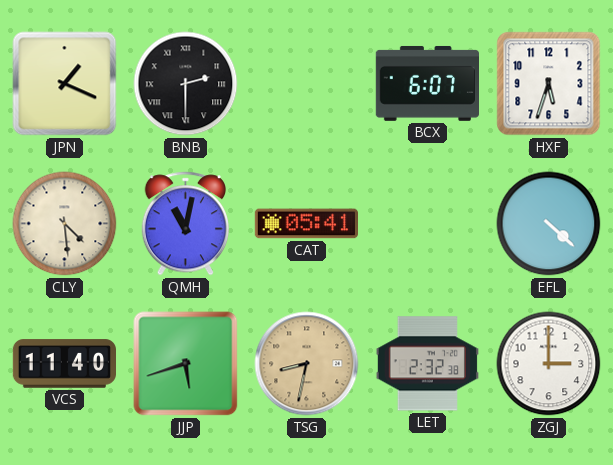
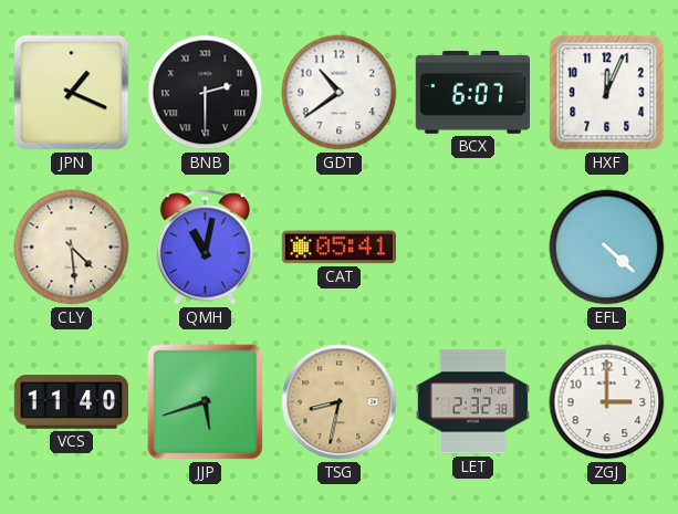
GDT: none -> 10:39
HXF: 5:33 -> 12:04
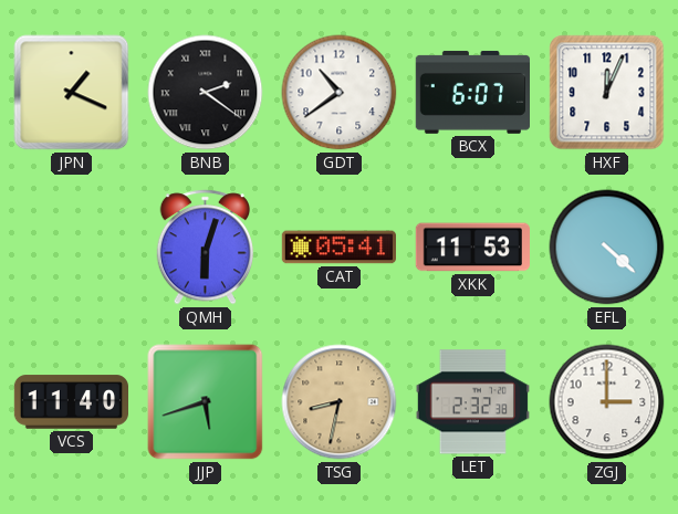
BNB: 2:30 -> 2:21
CLY: 4:29 -> none
QMH: 11:02 -> 6:03
XKK: none -> 11:53
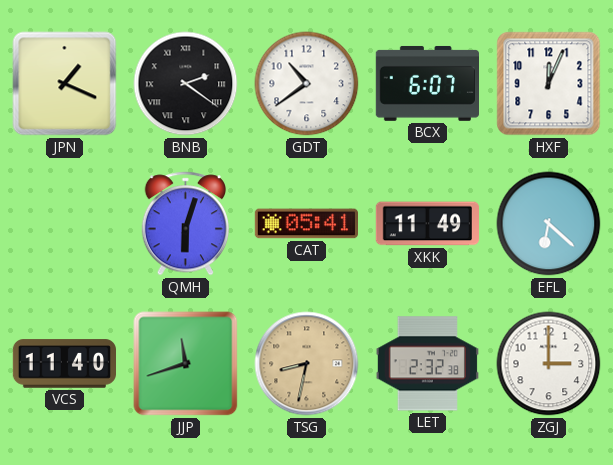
XKK: 11:53 -> 11:49
EFL: 4:22 -> 6:22
JJP: 5:42 -> 11:42
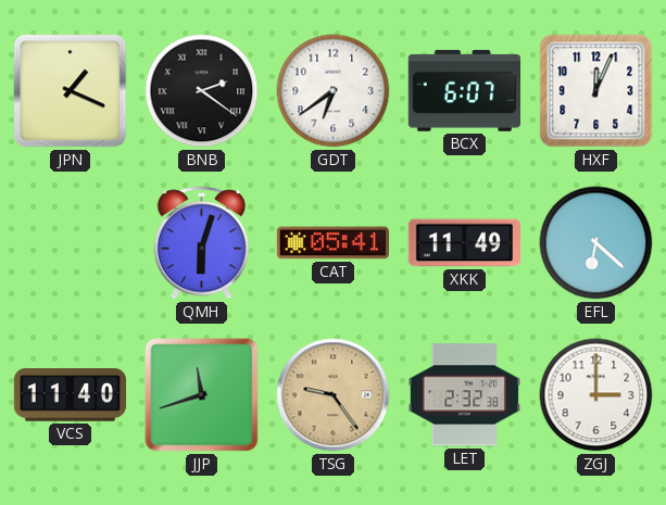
GDT: 10:39 -> 6:39
TSG: 8:32 -> 9:24
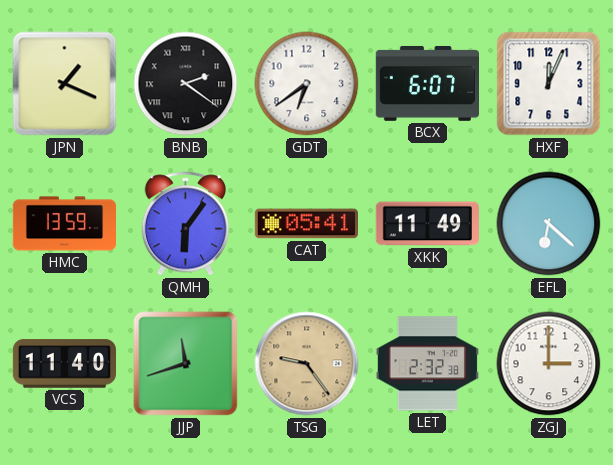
HMC: none -> 13:59
QMH: 6:03 -> 6:06
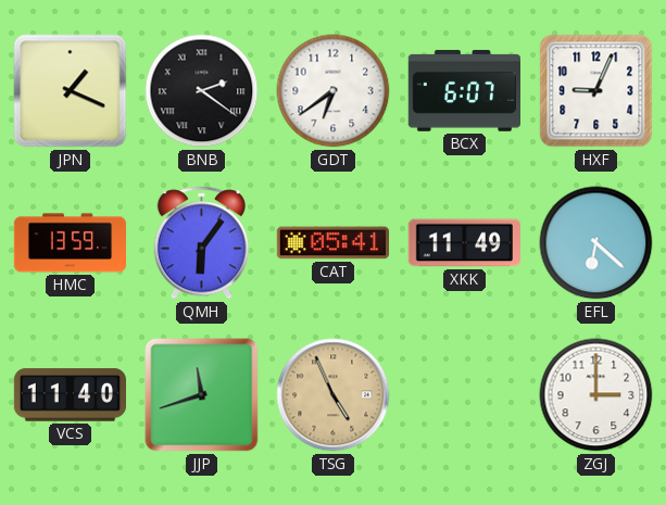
HXF: 12:04 -> 9:04
TSG: 9:24 -> 4:56
LET: 2:32 -> none
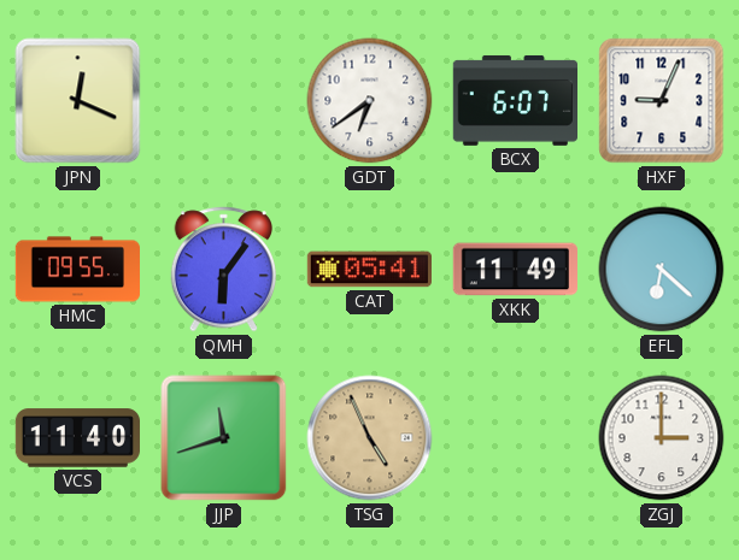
JPN: 1:19 -> 12:19
BNB: 2:21 -> none
HMC: 13:59 -> 09:55
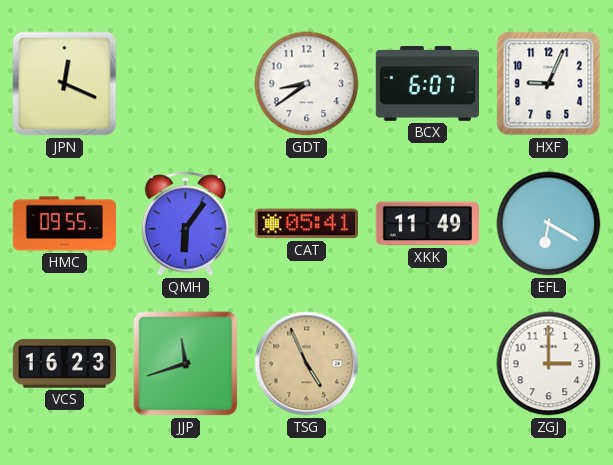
GDT: 6:39 -> 8:39
EFL: 6:22 -> 6:20
VCS: 11:40 -> 16:23
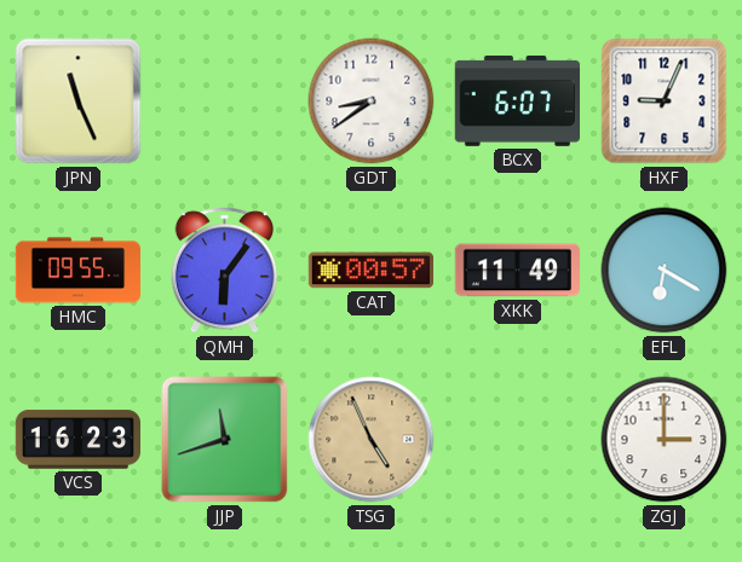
JPN: 12:19 -> 11:26
CAT: 05:41 -> 00:57
